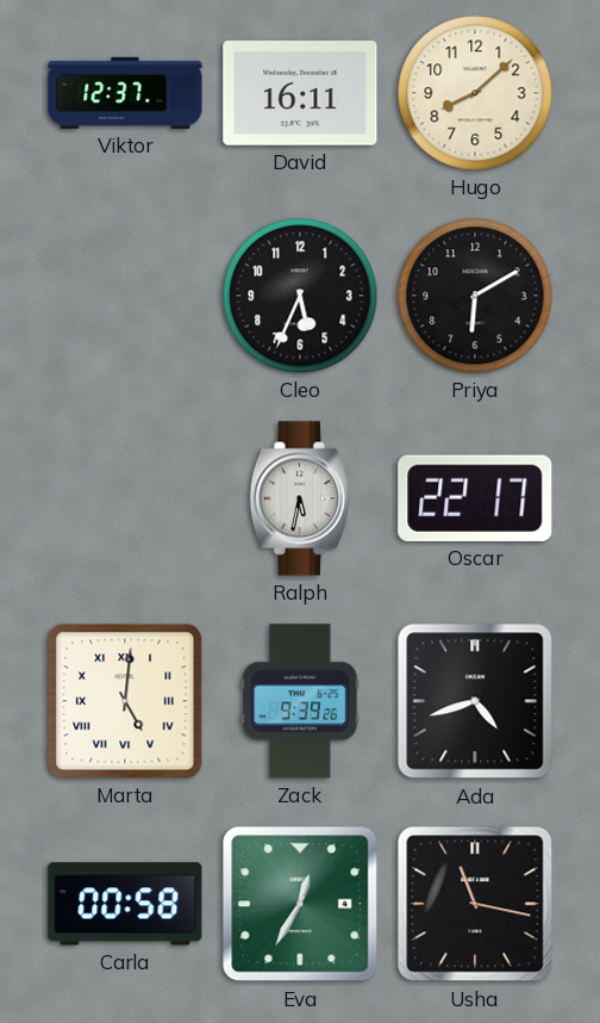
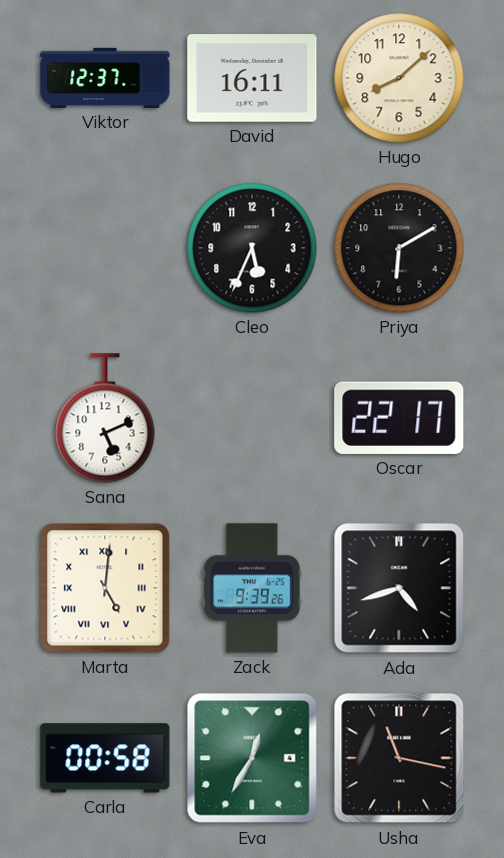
Sana: none -> 5:11
Ralph: 5:32 -> none
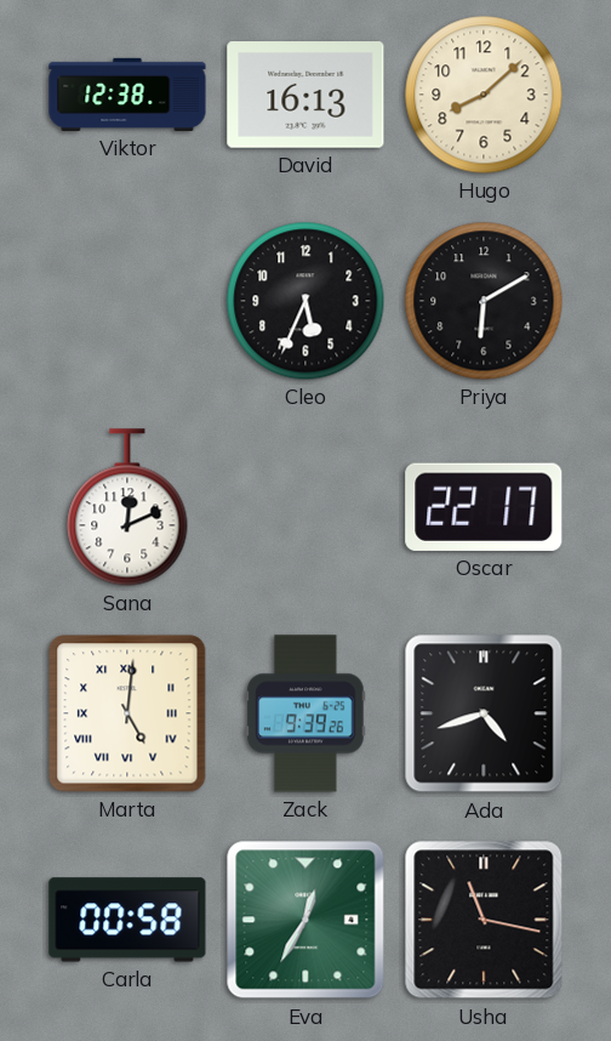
Viktor: 12:37 -> 12:38
David: 16:11 -> 16:13
Sana: 5:11 -> 12:11
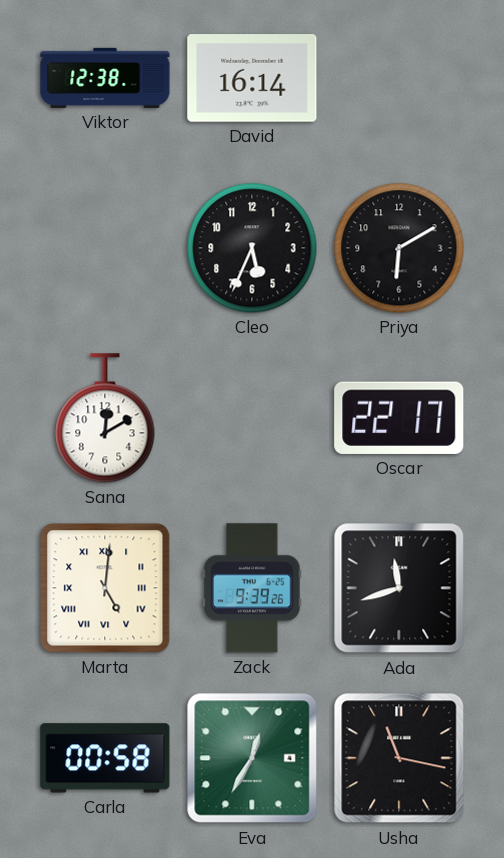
David: 16:13 -> 16:14
Hugo: 8:08 -> none
Sana: 12:11 -> 12:10
Ada: 4:42 -> 11:42
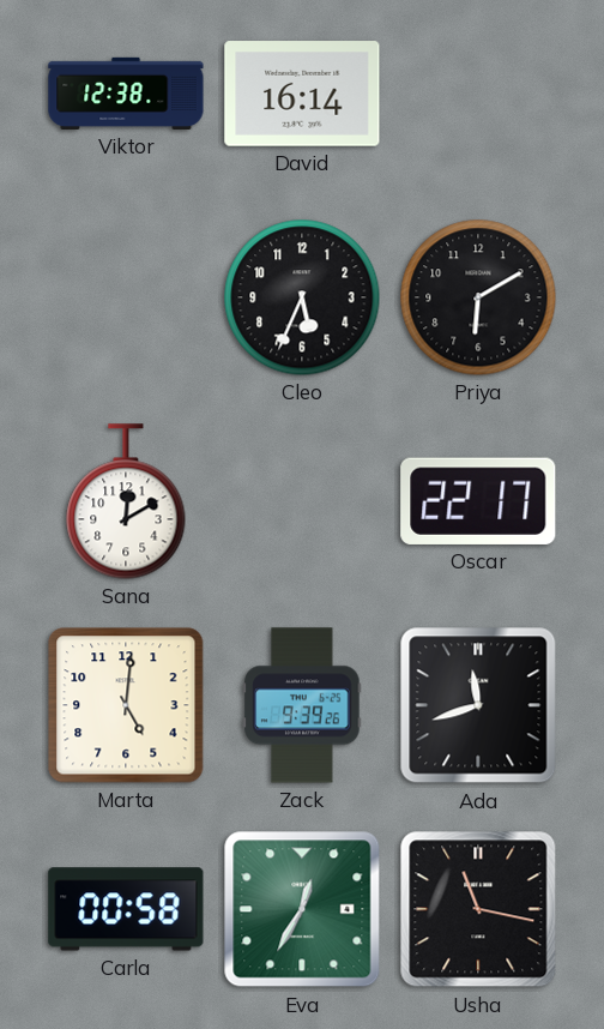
Marta numerals: Roman -> Arabic
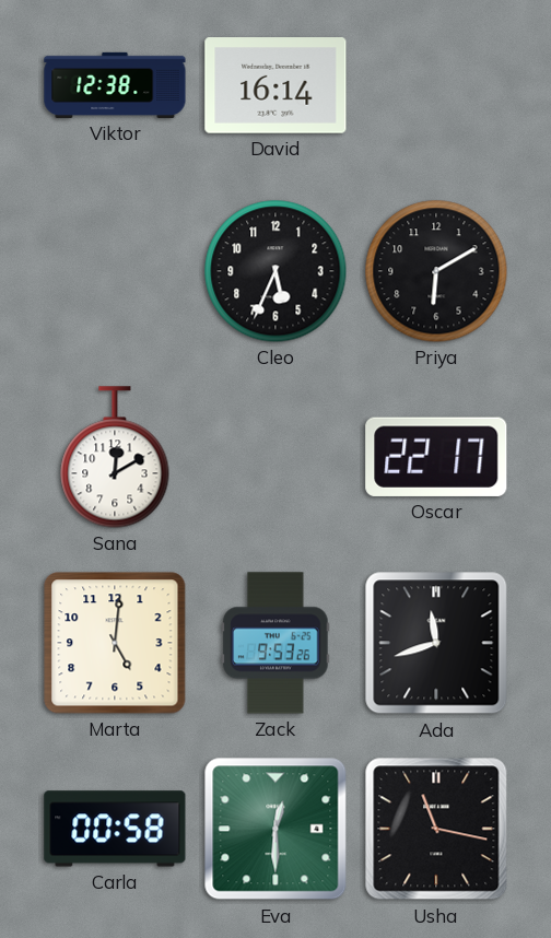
Zack: 9:39 -> 9:53
Eva: 12:35 -> 12:30
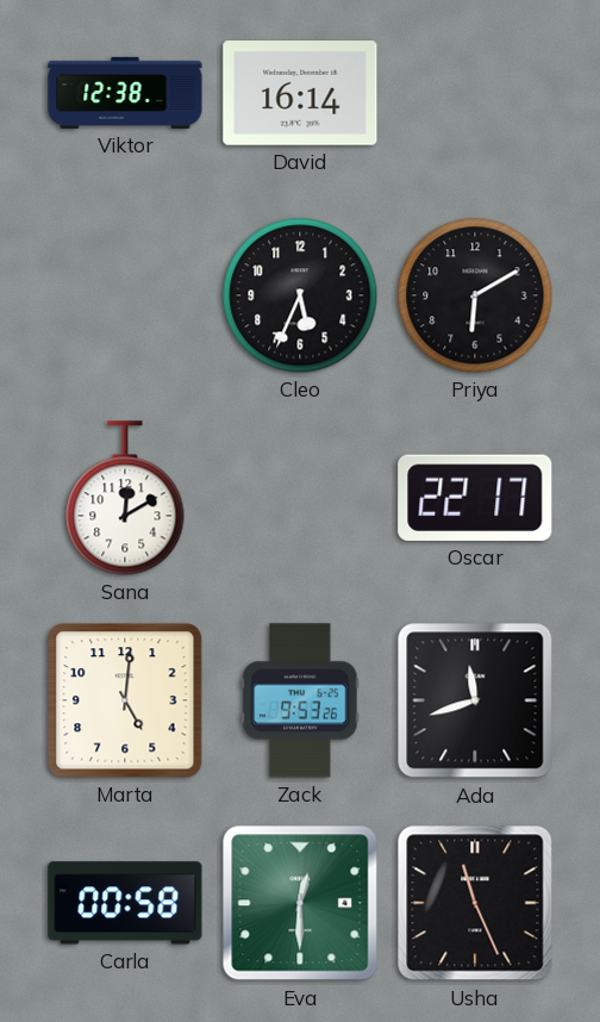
Usha: 11:17 -> 11:26
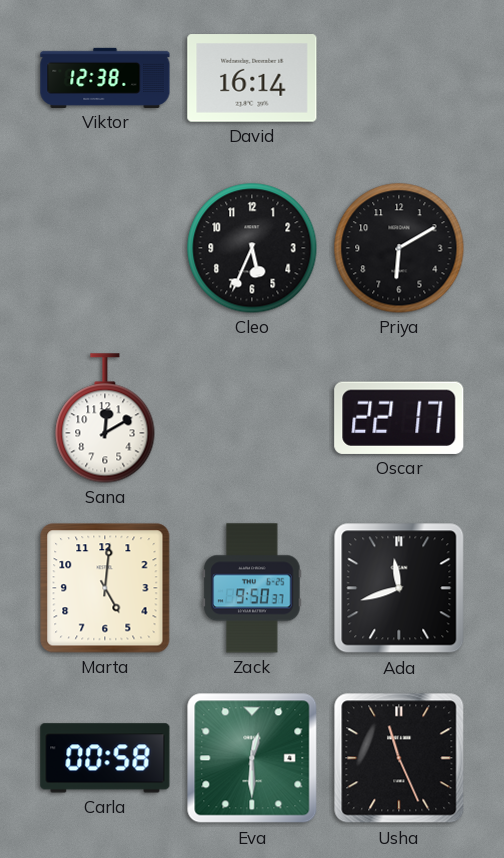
Zack: 9:53 -> 9:50
